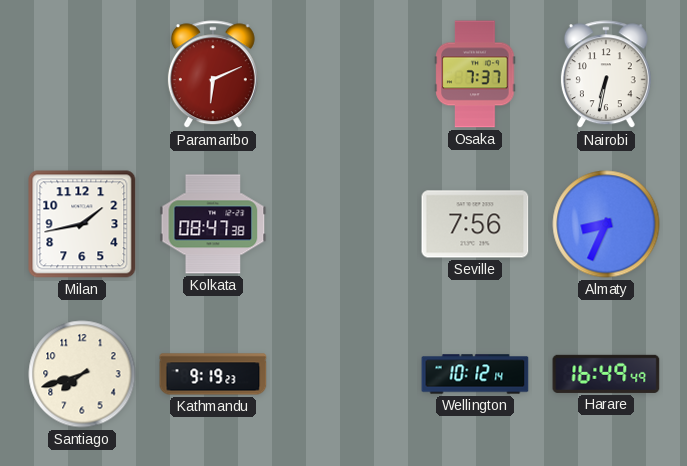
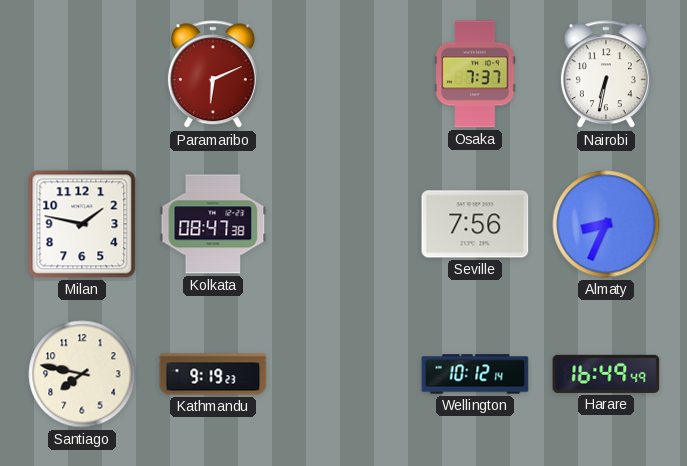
Milan: 1:43 -> 1:47
Santiago: 7:42 -> 7:47
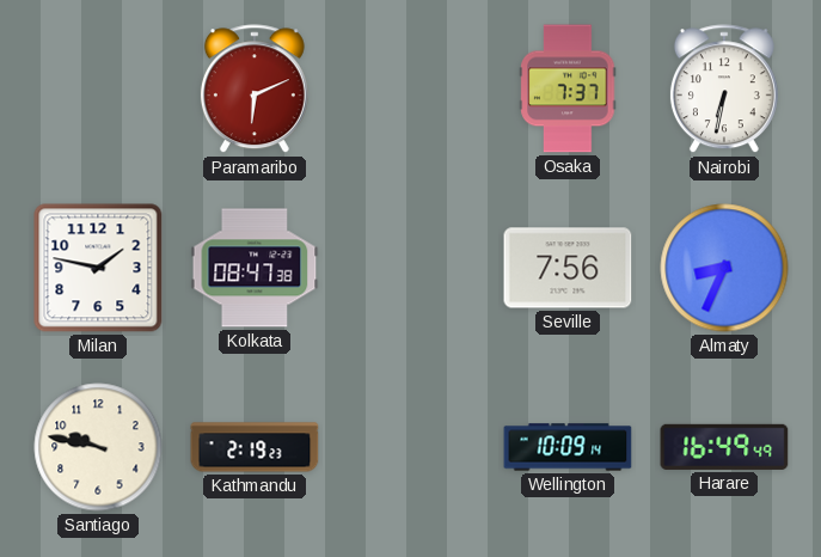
Santiago: 7:47 -> 9:47
Kathmandu: 9:19 -> 2:19
Wellington: 10:12 -> 10:09
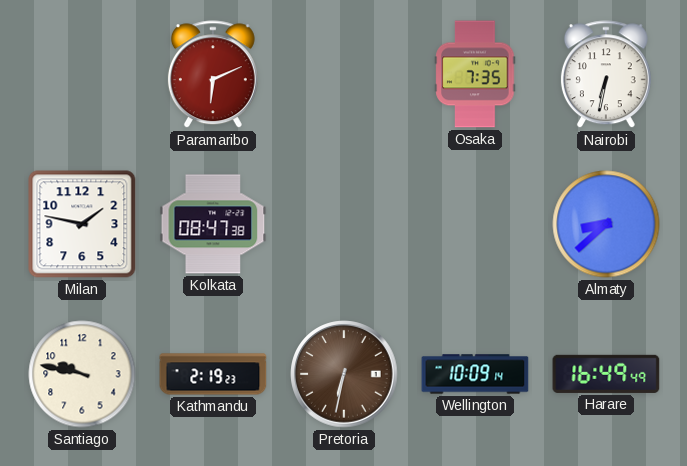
Osaka: 7:37 -> 7:35
Seville: 7:56 -> none
Almaty: 8:34 -> 8:38
Pretoria: none -> 6:32
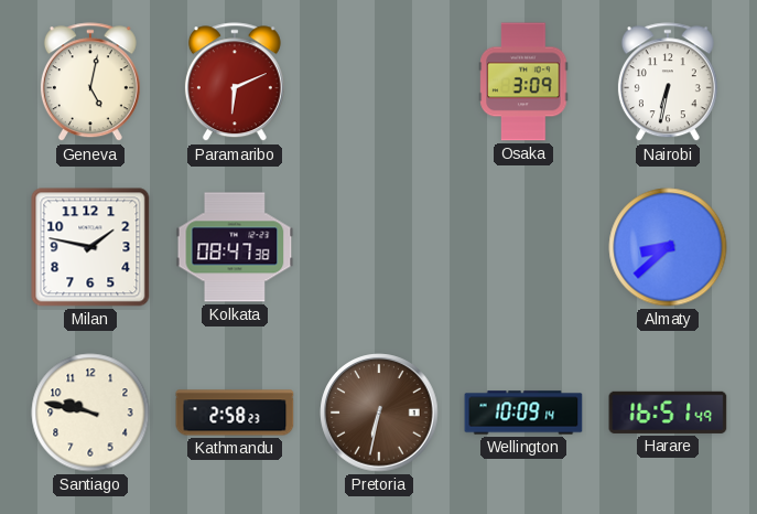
Geneva: none -> 5:02
Osaka: 7:35 -> 3:09
Kathmandu: 2:19 -> 2:58
Harare: 16:49 -> 16:51
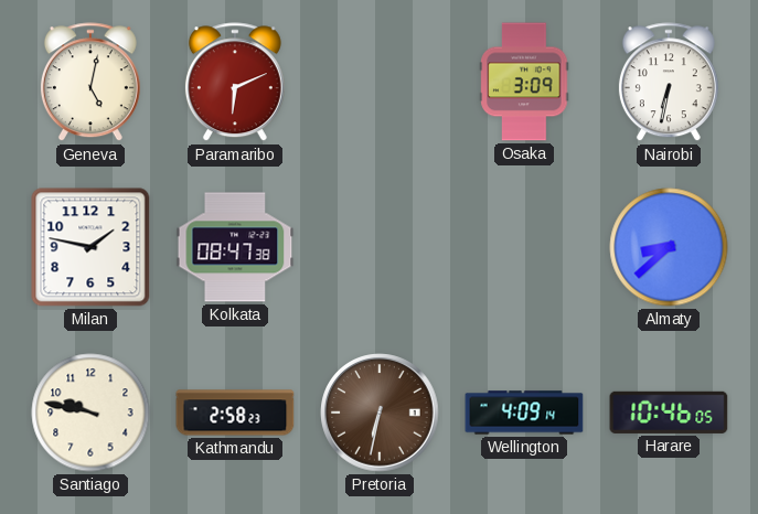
Wellington: 10:09 -> 4:09
Harare: 16:51 -> 10:46
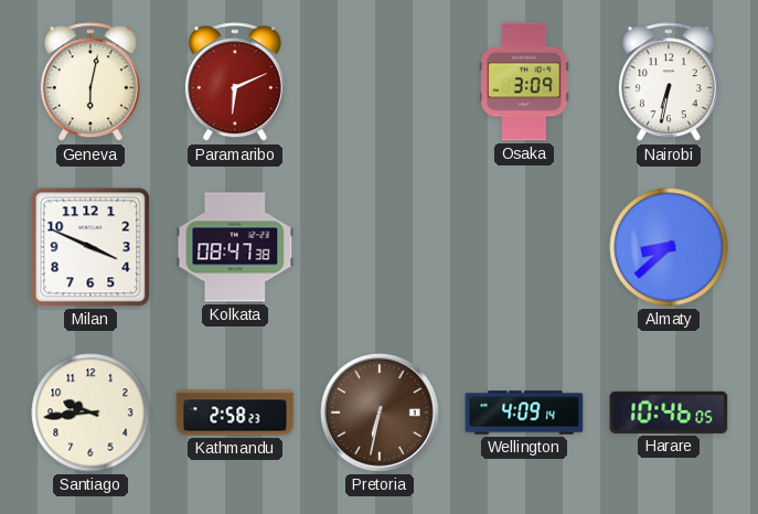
Geneva: 5:02 -> 6:02
Milan: 1:47 -> 3:49
Santiago: 9:47 -> 9:44
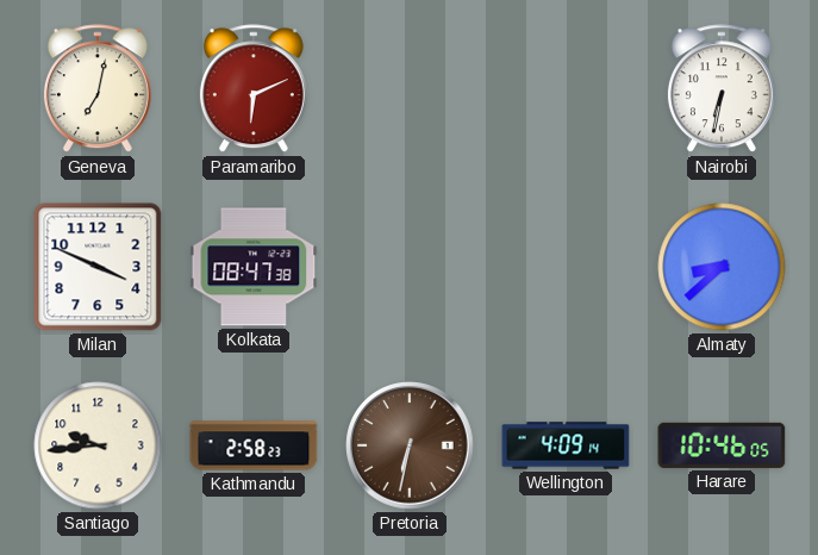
Geneva: 6:02 -> 7:02
Osaka: 3:09 -> none
